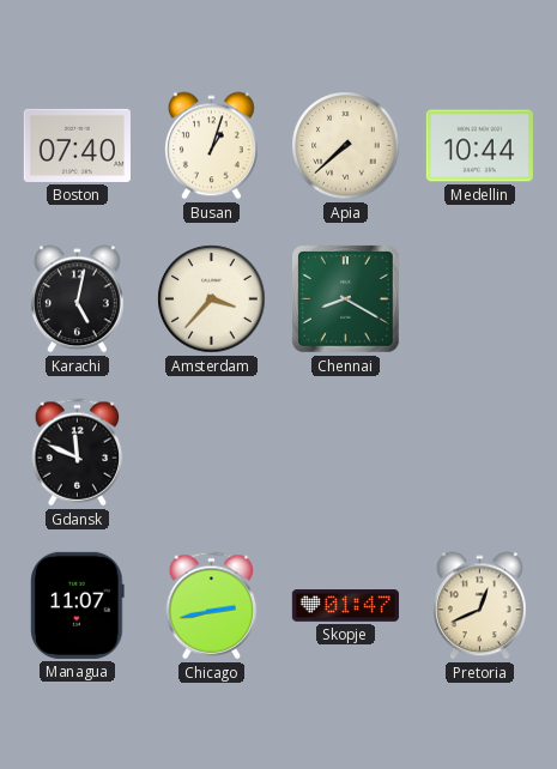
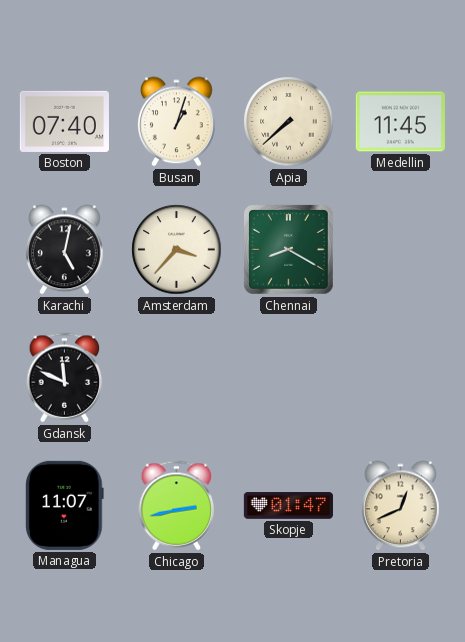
Medellin: 10:44 -> 11:45
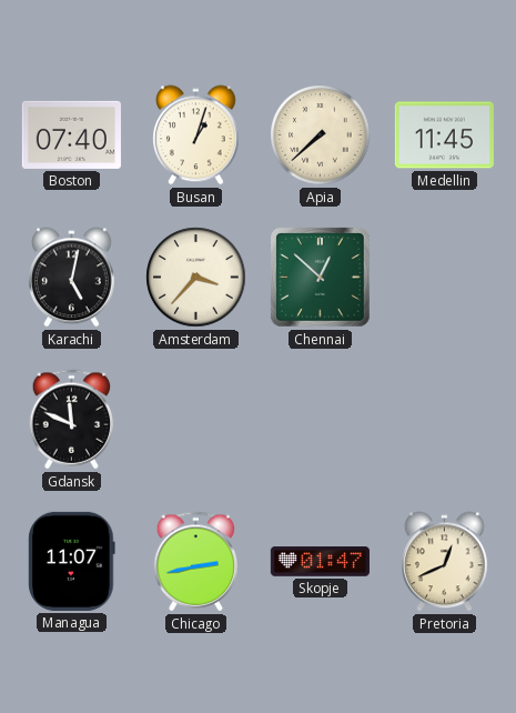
Chennai: 8:20 -> 12:52
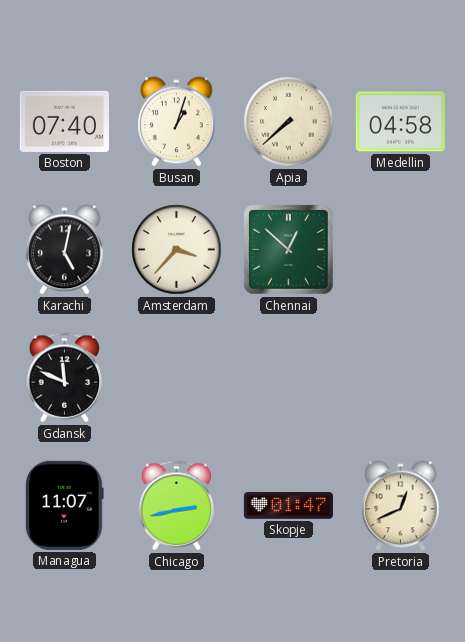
Medellin: 11:45 -> 04:58
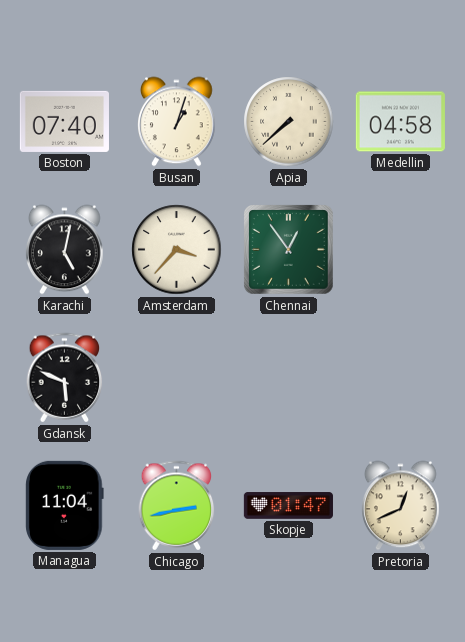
Chennai: 12:52 -> 12:54
Gdansk: 11:49 -> 5:49
Managua: 11:07 -> 11:04
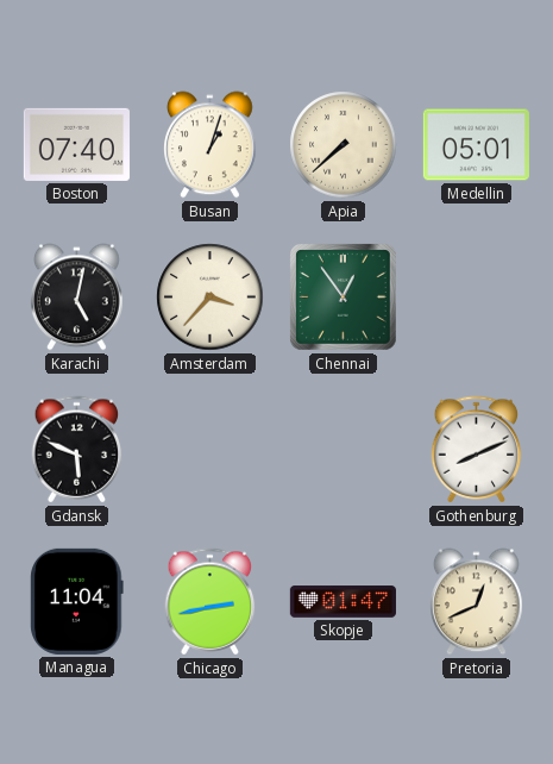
Medellin: 04:58 -> 05:01
Gothenburg: none -> 8:11
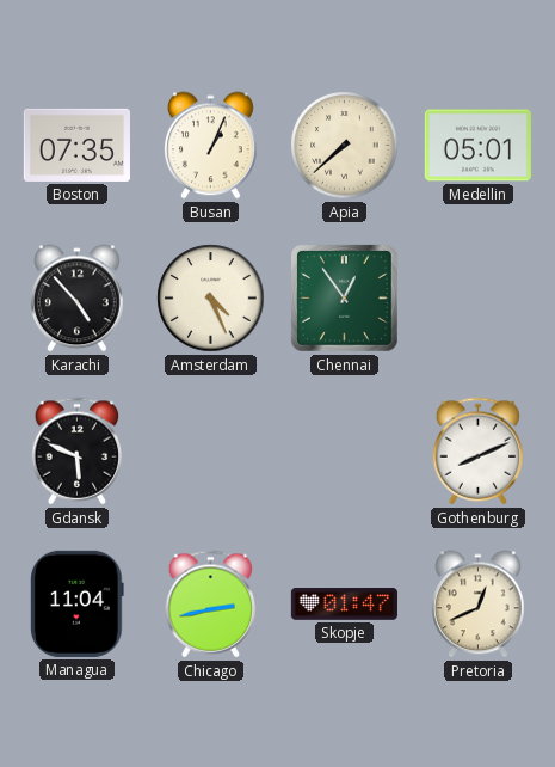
Boston: 07:40 -> 07:35
Busan: 1:03 -> 1:04
Karachi: 5:02 -> 4:53
Amsterdam: 3:37 -> 4:26
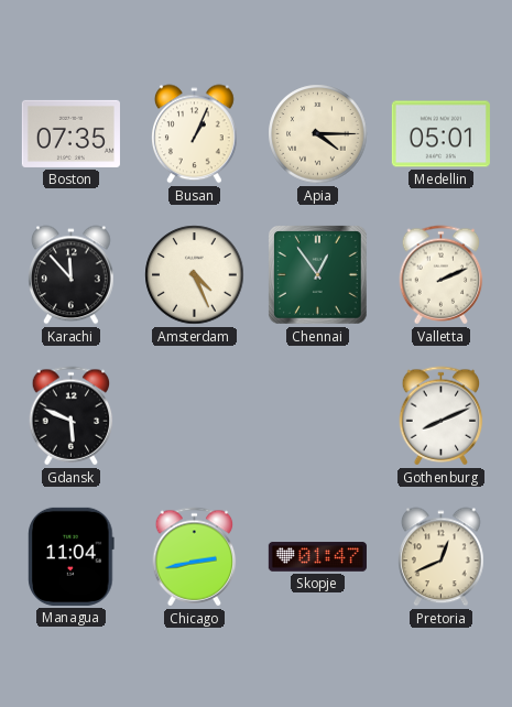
Apia: 7:38 -> 4:15
Karachi: 4:53 -> 11:53
Valletta: none -> 2:11
